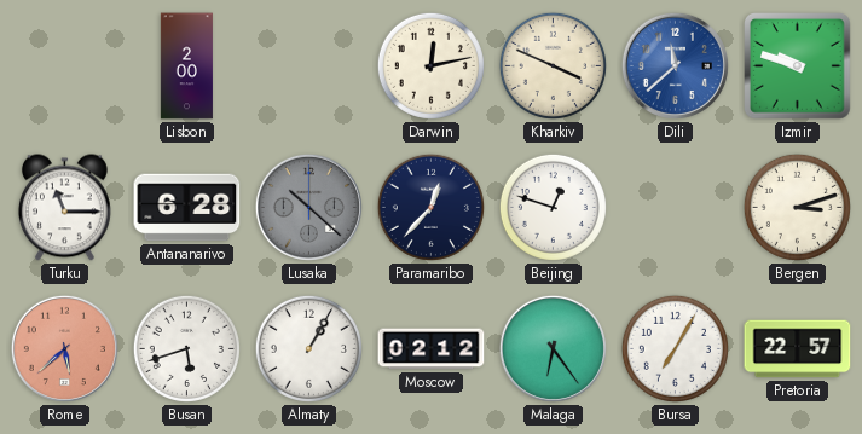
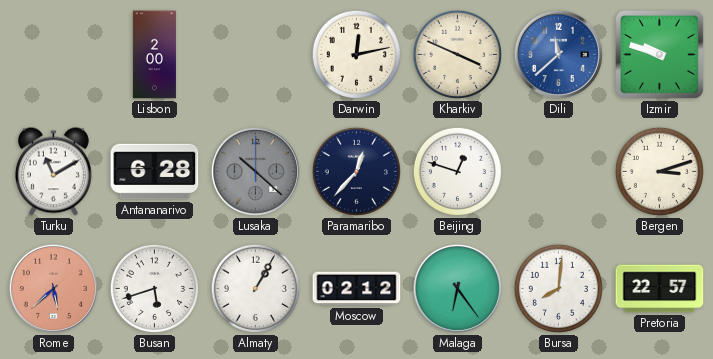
Turku: 11:15 -> 11:10
Bursa: 7:05 -> 8:01
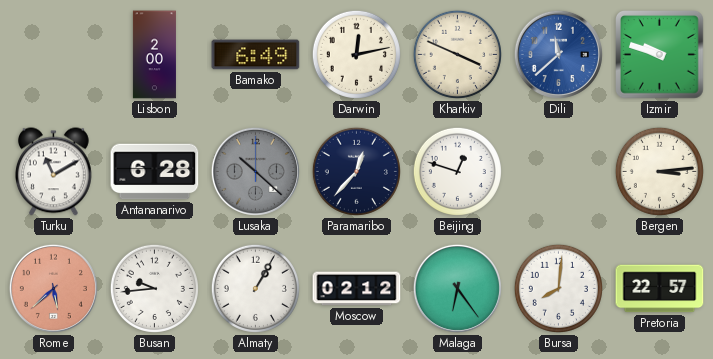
Bamako: none -> 6:49
Bergen: 3:12 -> 3:14
Busan: 5:42 -> 9:44
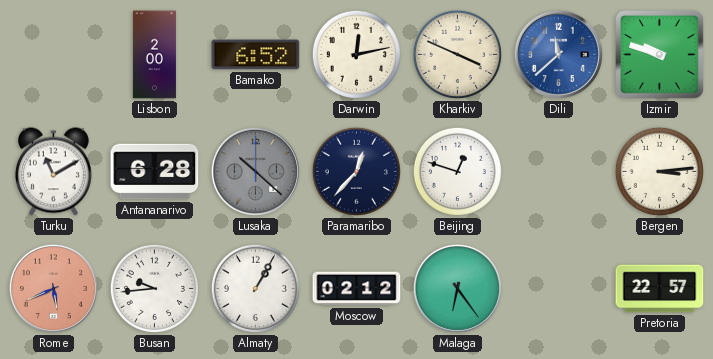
Bamako: 6:49 -> 6:52
Rome: 5:38 -> 5:41
Bursa: 8:01 -> none
